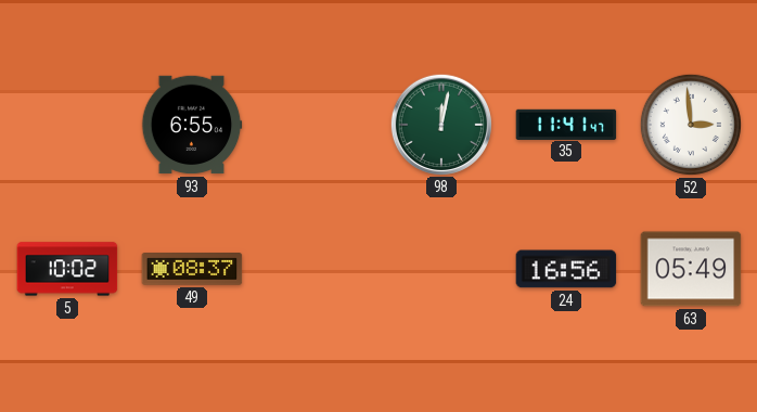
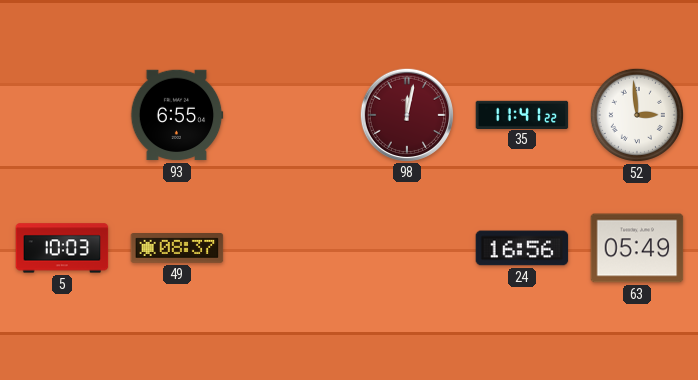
98 dial: green -> burgundy
35: 11:41:47 -> 11:41:22
5: 10:02 -> 10:03
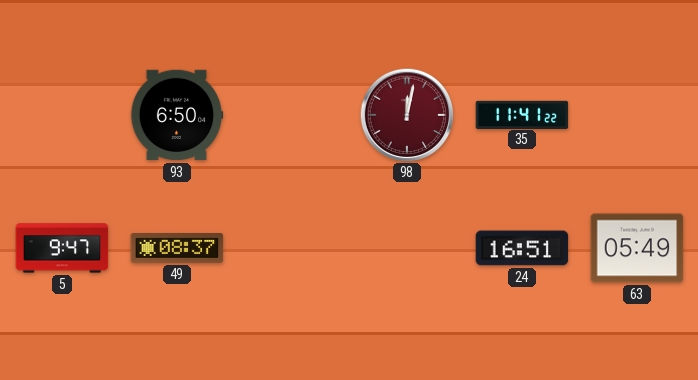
93: 6:55 -> 6:50
52: 2:59 -> none
5: 10:03 -> 9:47
24: 16:56 -> 16:51
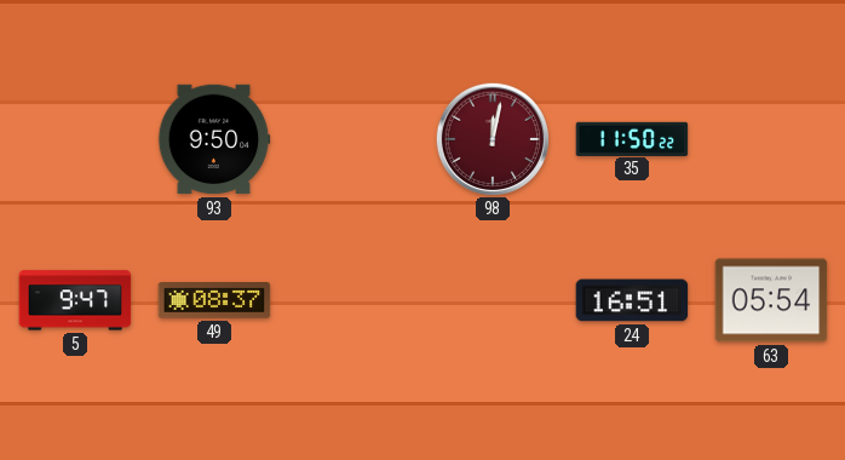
93: 6:50 -> 9:50
35: 11:41 -> 11:50
63: 05:49 -> 05:54
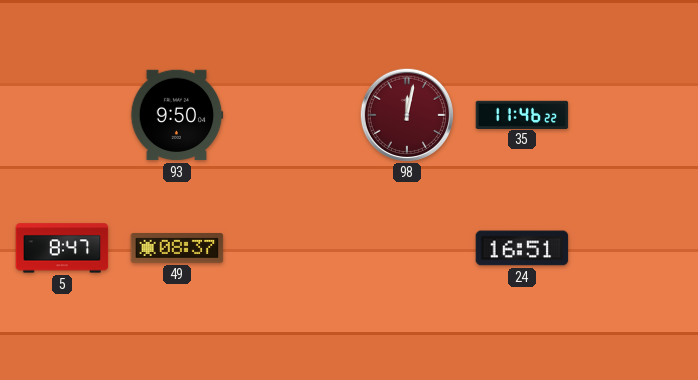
35: 11:50 -> 11:46
5: 9:47 -> 8:47
63: 05:54 -> none
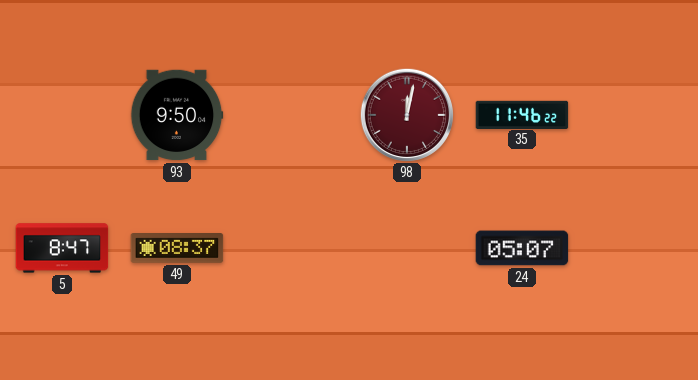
24: 16:51 -> 05:07
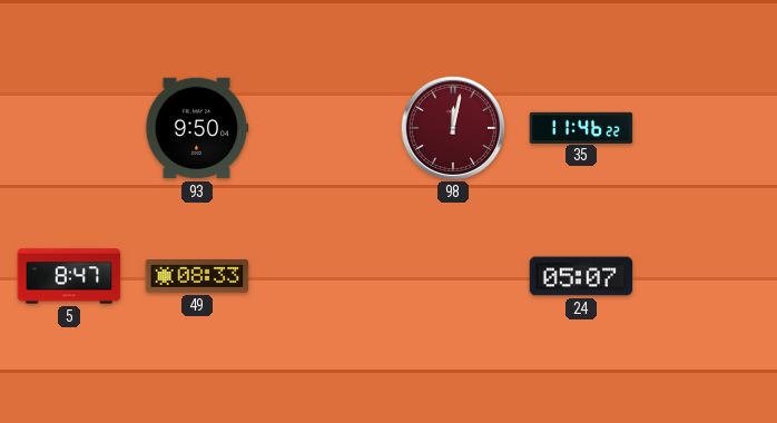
49: 08:37 -> 08:33
